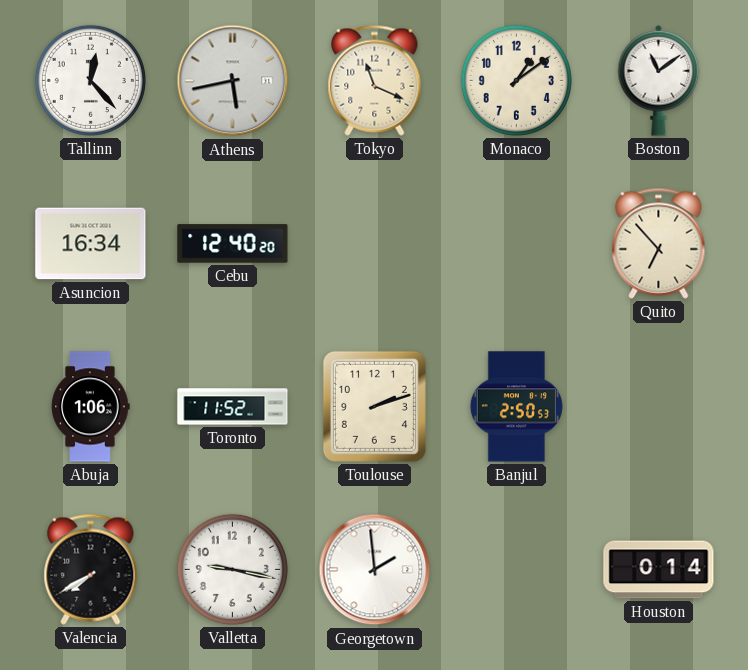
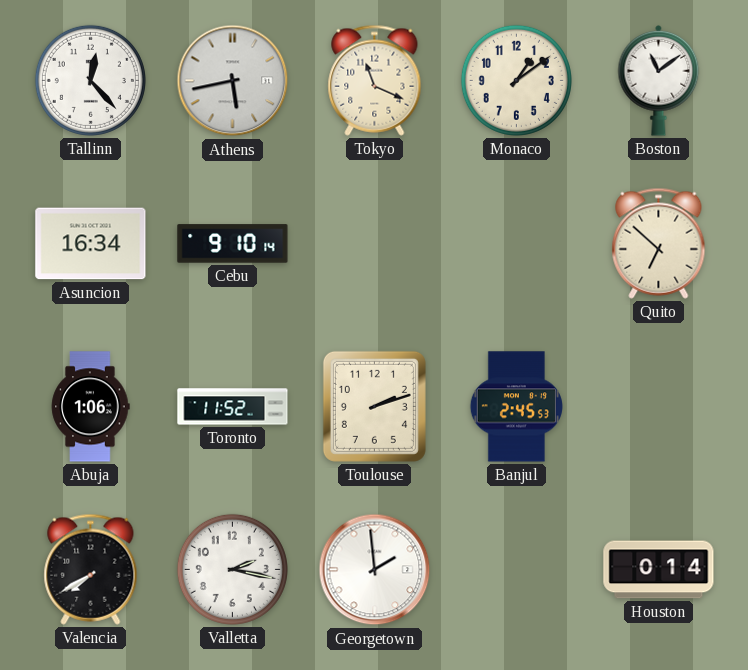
Cebu: 12:40 -> 9:10
Quito: 6:53 -> 6:52
Banjul: 2:50 -> 2:45
Valletta: 9:17 -> 2:17
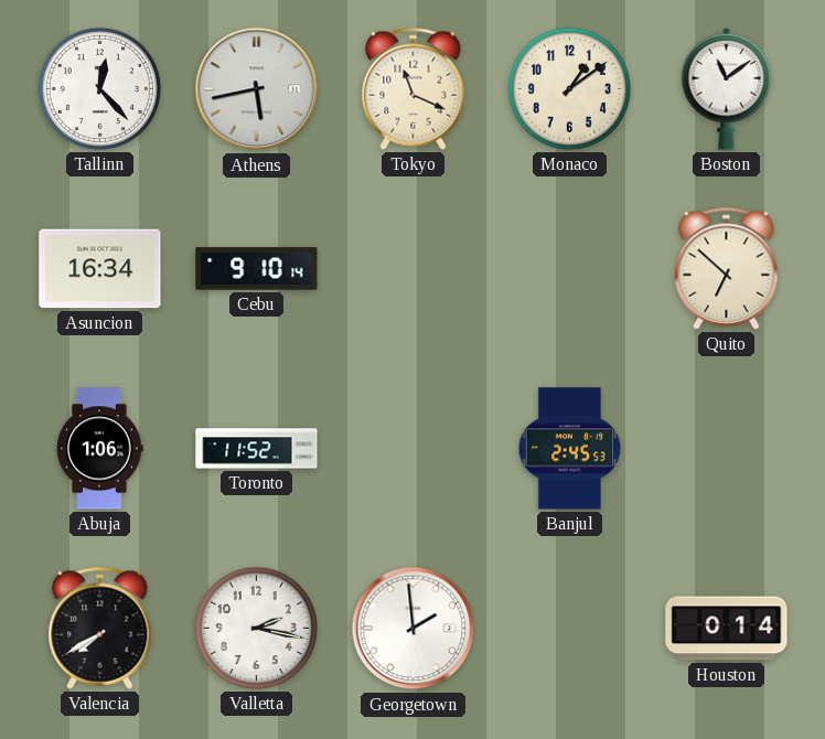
Toulouse: 2:12 -> none
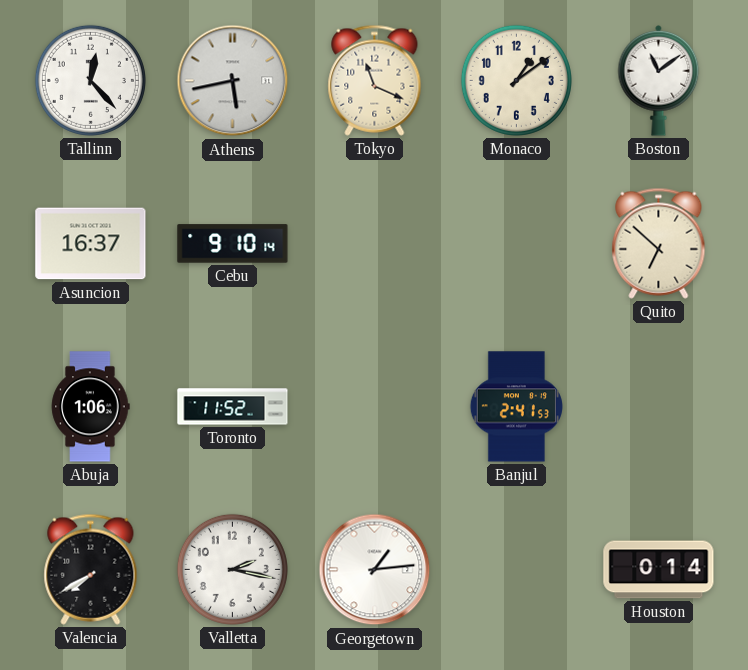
Asuncion: 16:34 -> 16:37
Banjul: 2:45 -> 2:41
Georgetown: 1:59 -> 1:14
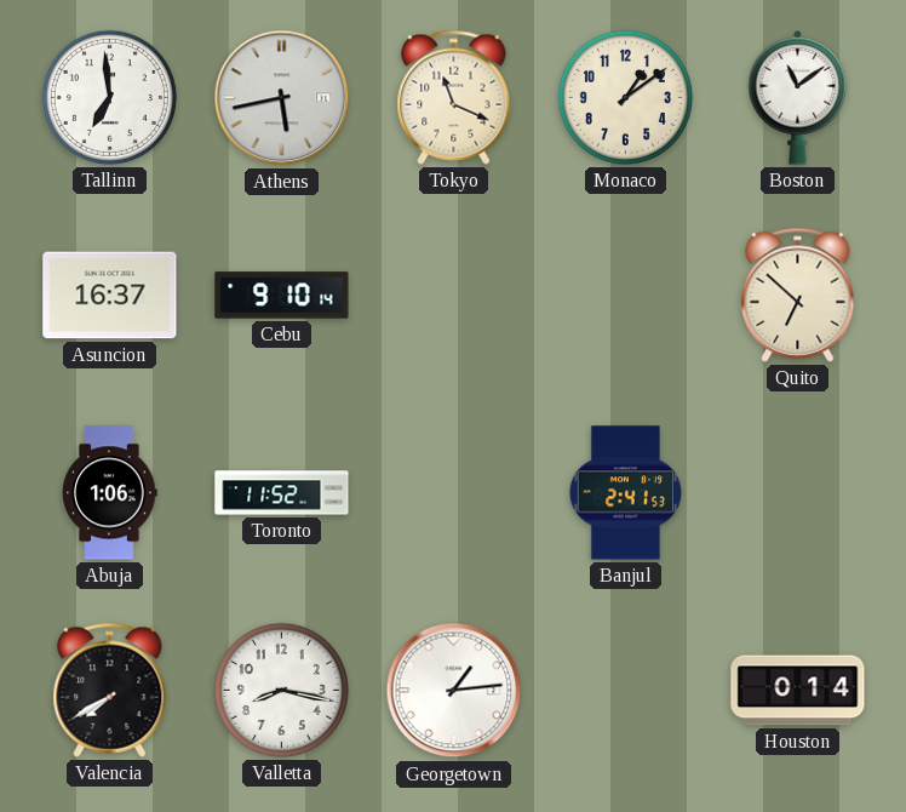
Tallinn: 12:23 -> 6:59
Valletta: 2:17 -> 8:17
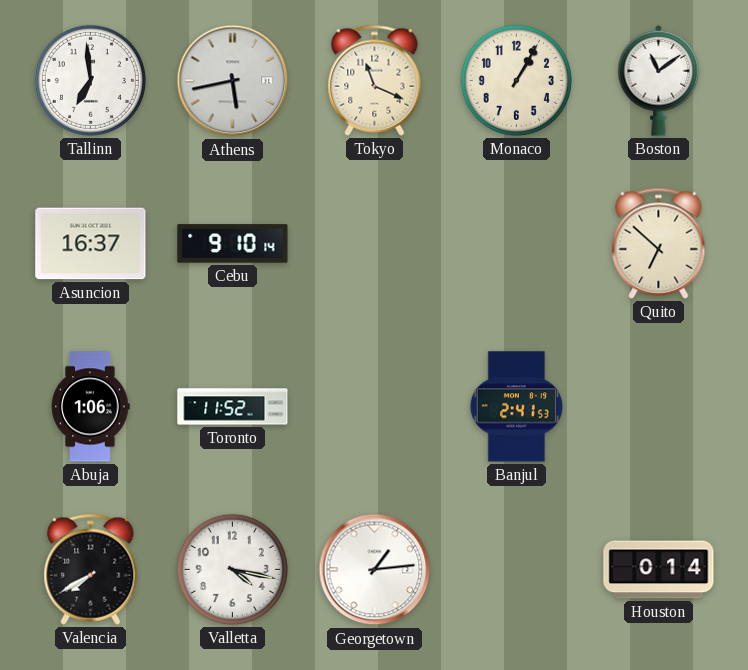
Monaco: 1:09 -> 1:05
Valletta: 8:17 -> 4:17
